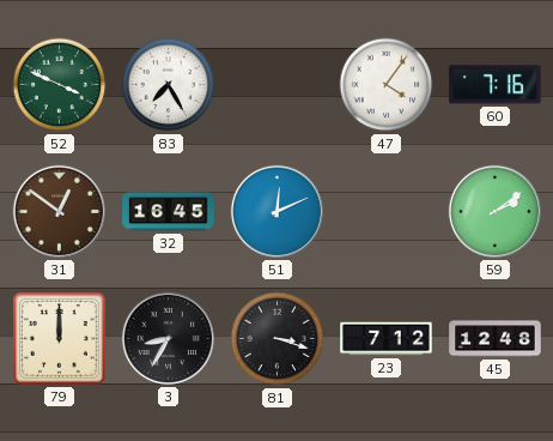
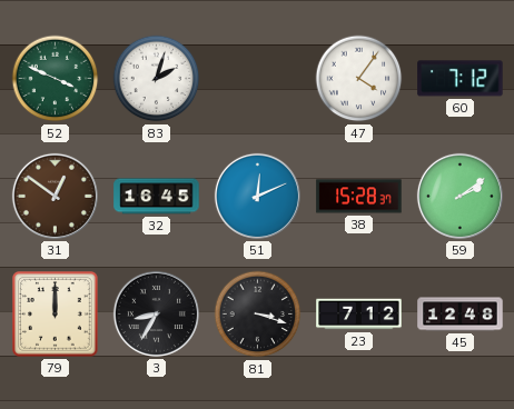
83: 7:25 -> 2:03
60: 7:16 -> 7:12
38: none -> 15:28
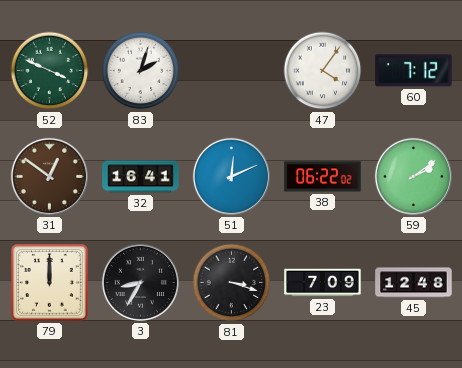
32: 16:45 -> 16:41
38: 15:28 -> 06:22
23: 7:12 -> 7:09
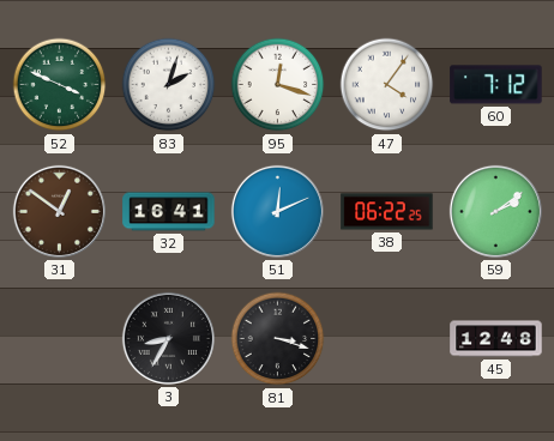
95: none -> 12:18
38: 06:22:02 -> 06:22:25
79: 12:00 -> none
23: 7:09 -> none
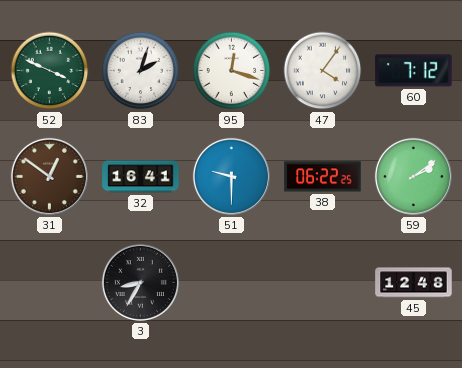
51: 12:11 -> 9:30
81: 3:18 -> none
